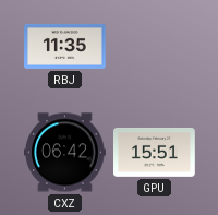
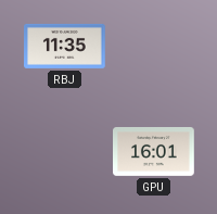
CXZ: 06:42 -> none
GPU: 15:51 -> 16:01
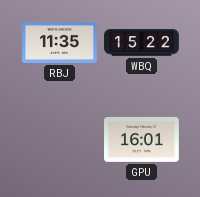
WBQ: none -> 15:22
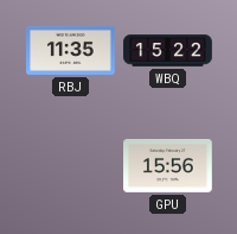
GPU: 16:01 -> 15:56
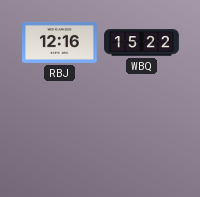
RBJ: 11:35 -> 12:16
GPU: 15:56 -> none
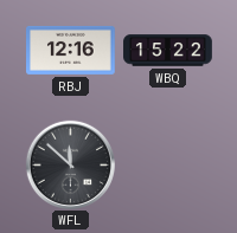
WFL: none -> 11:52
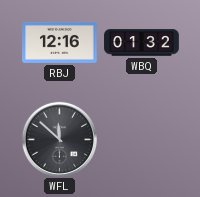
WBQ: 15:22 -> 01:32
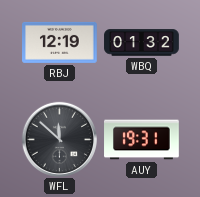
RBJ: 12:16 -> 12:19
AUY: none -> 19:31
